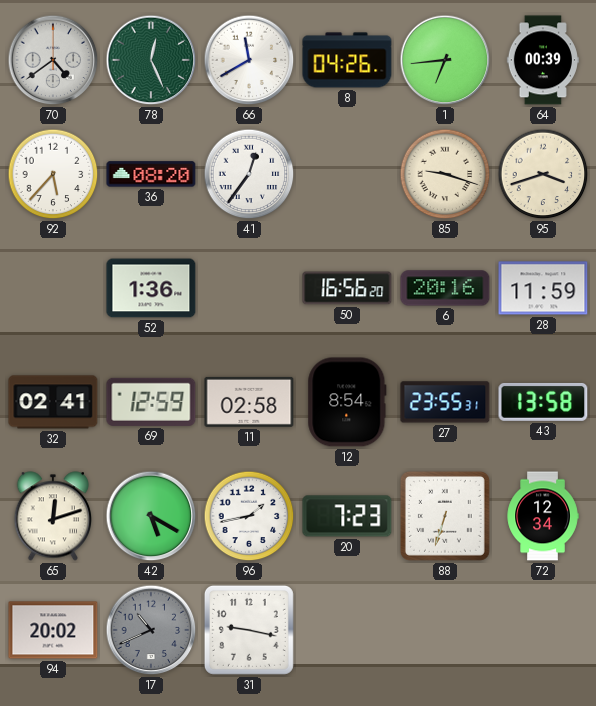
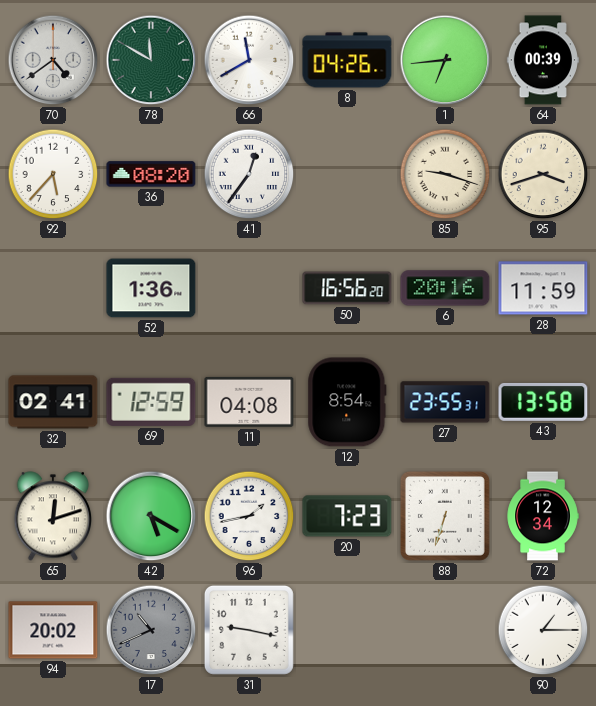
78: 12:26 -> 11:50
11: 02:58 -> 04:08
90: none -> 1:15
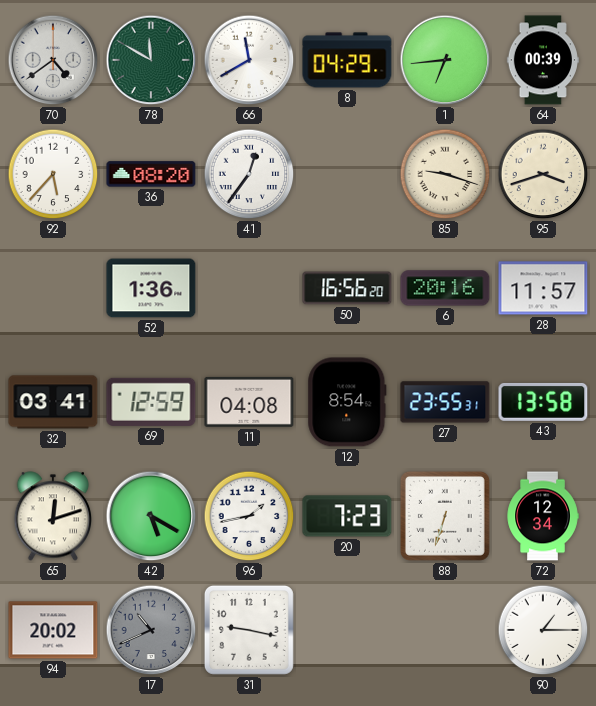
8: 04:26 -> 04:29
28: 11:59 -> 11:57
32: 02:41 -> 03:41
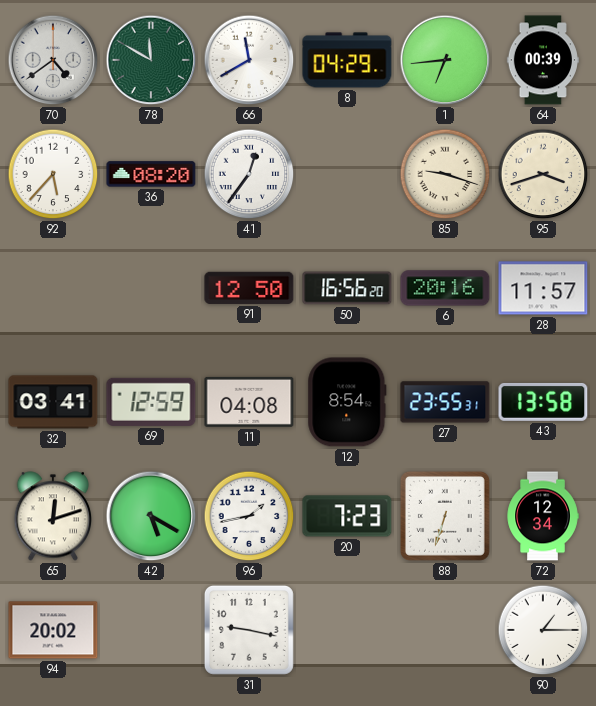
52: 1:36 -> none
91: none -> 12:50
17: 10:41 -> none
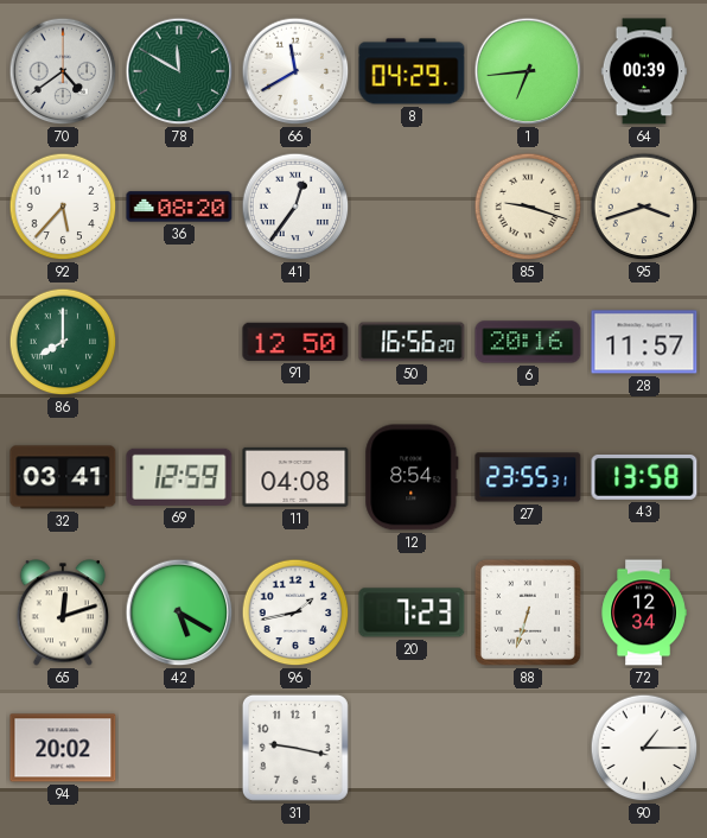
86: none -> 8:00
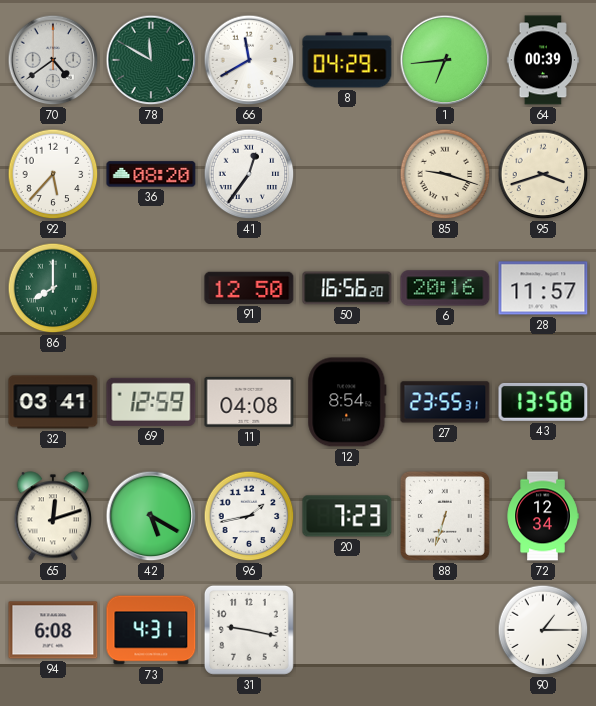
94: 20:02 -> 6:08
73: none -> 4:31
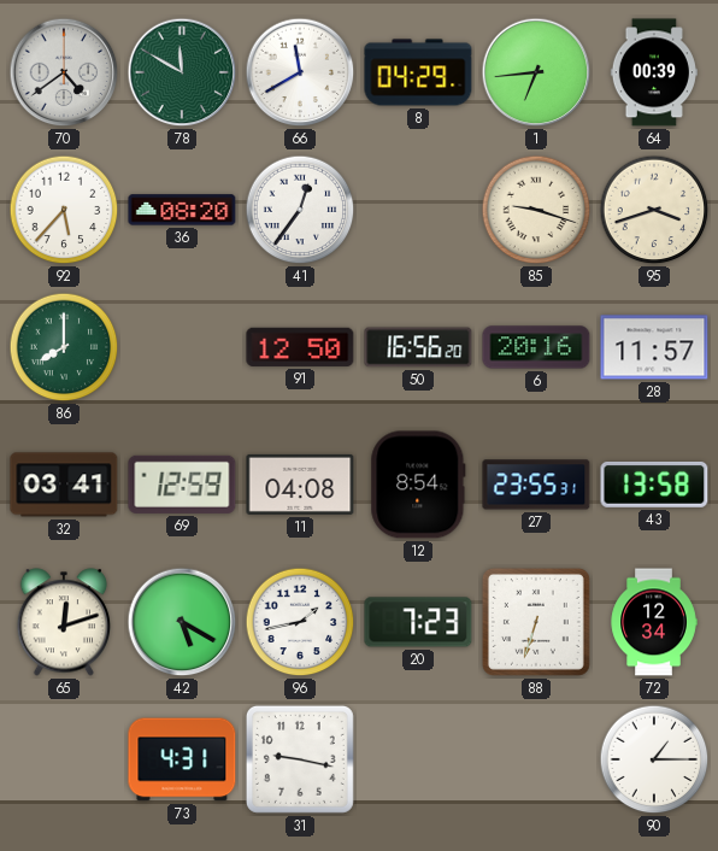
94: 6:08 -> none
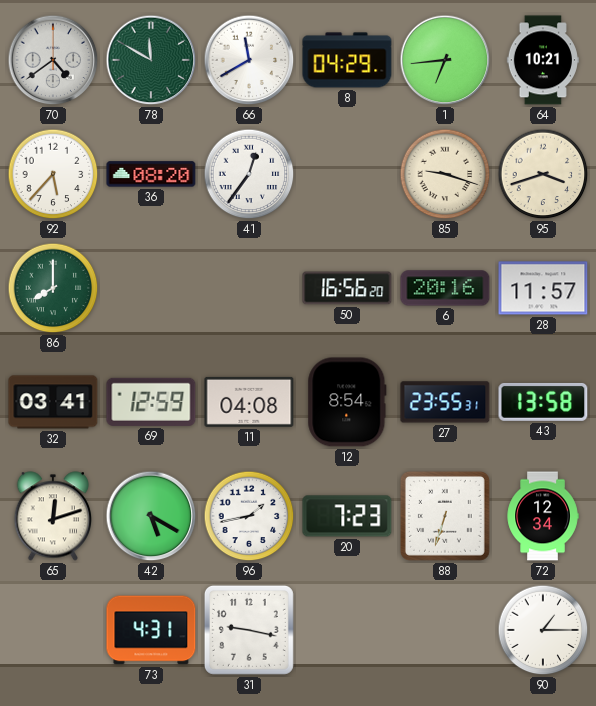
64: 00:39 -> 10:21
91: 12:50 -> none
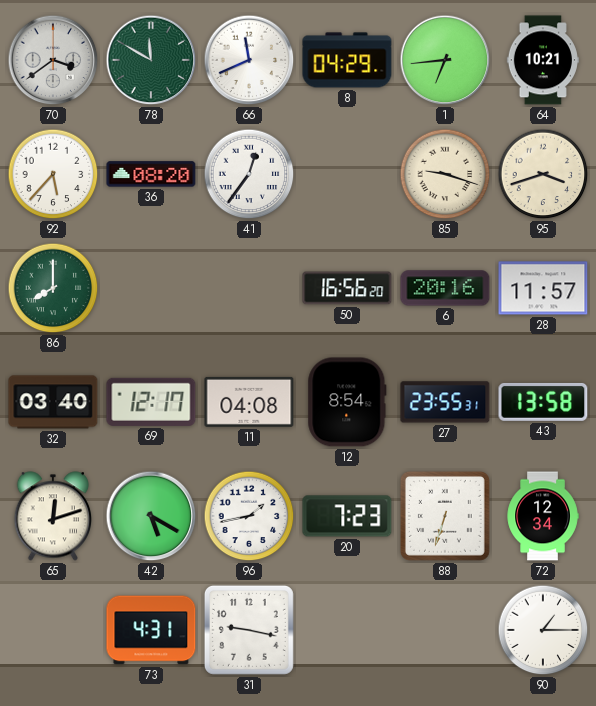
70: 4:39 -> 3:39
66: 11:40 -> 11:41
32: 03:41 -> 03:40
69: 12:59 -> 12:17
